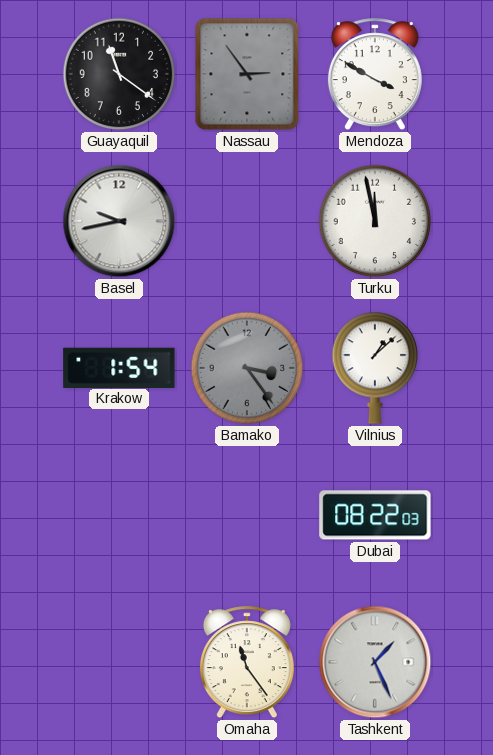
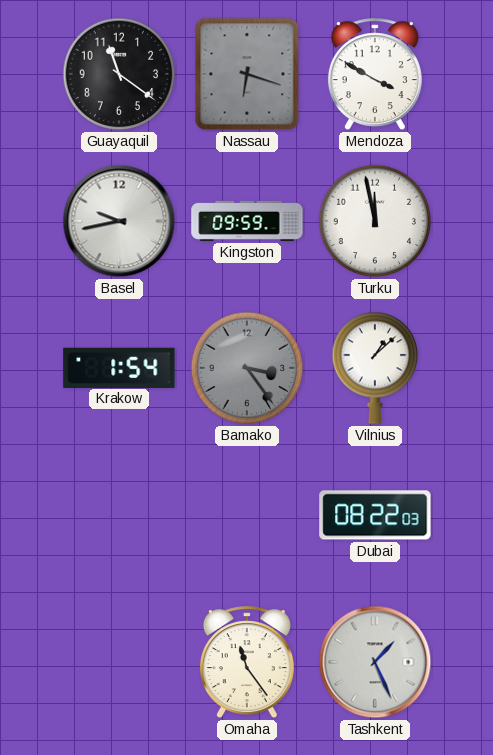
Nassau: 2:54 -> 6:18
Kingston: none -> 09:59
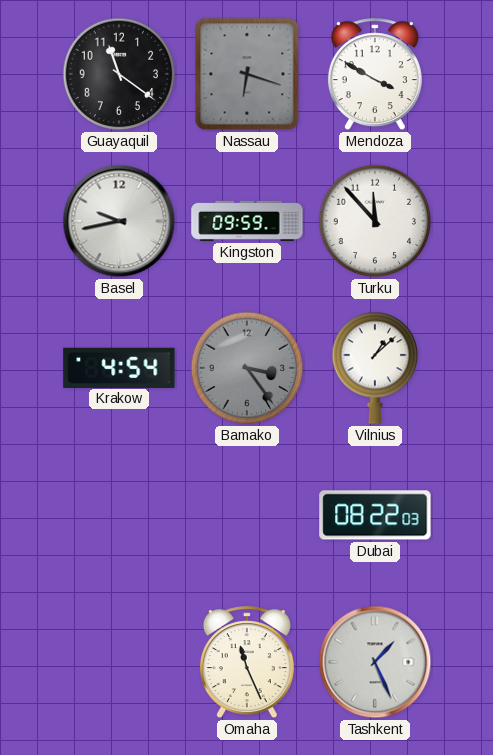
Turku: 11:58 -> 11:53
Krakow: 1:54 -> 4:54
Omaha: 11:24 -> 11:26
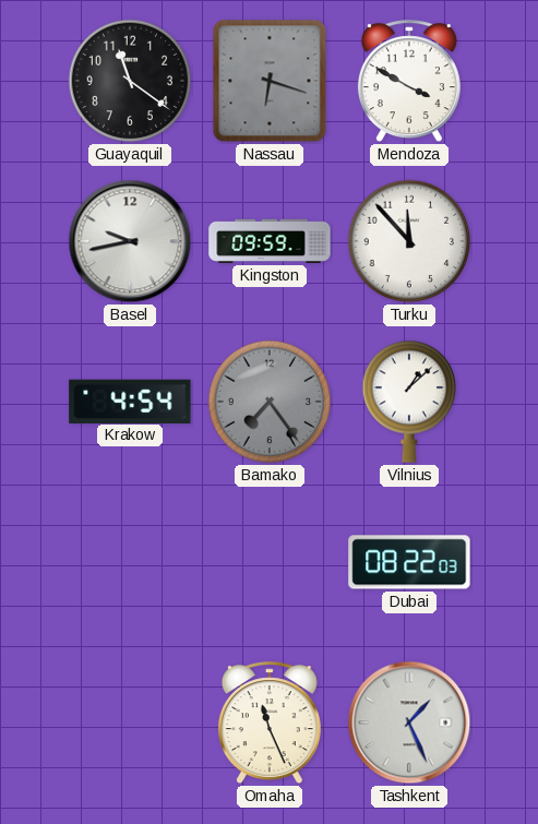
Bamako: 3:24 -> 7:24
